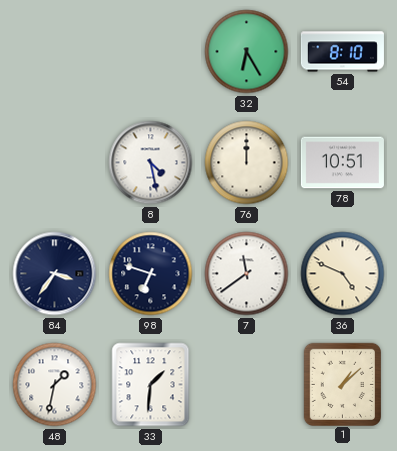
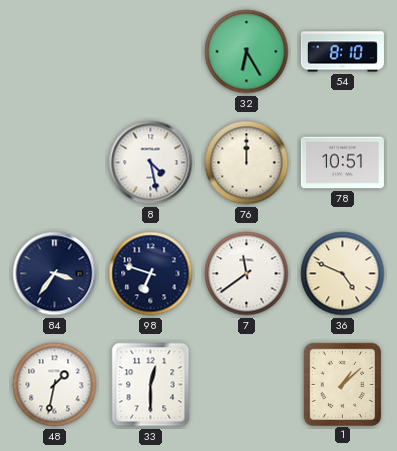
33: 1:31 -> 12:30
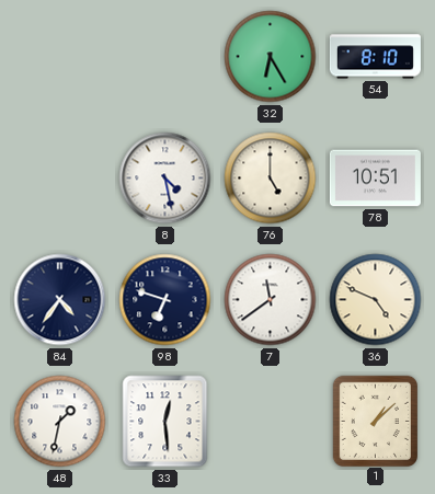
76: 12:00 -> 5:00
84: 3:36 -> 4:36
33: 12:30 -> 12:29
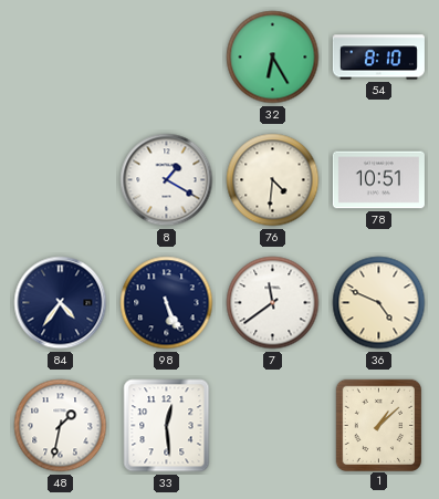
8: 4:28 -> 1:20
76: 5:00 -> 4:31
98: 6:48 -> 5:26
